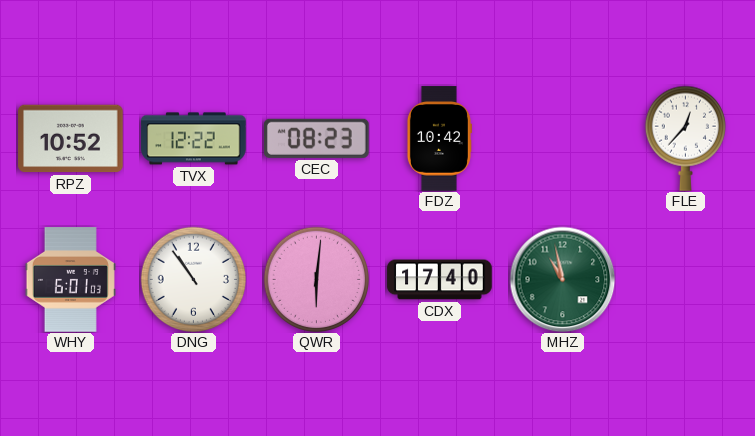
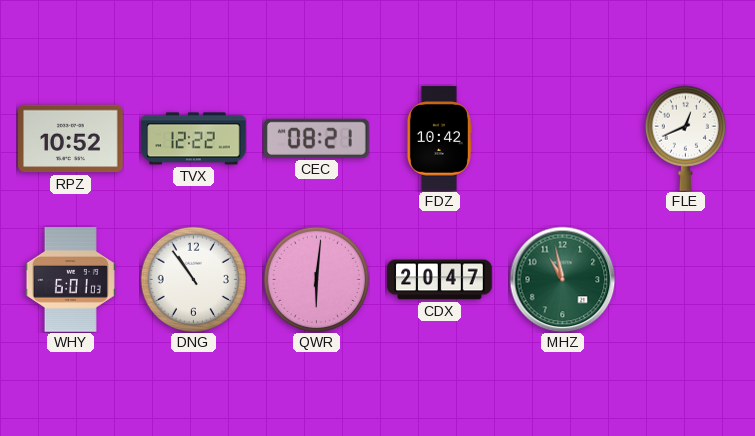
CEC: 08:23 -> 08:21
FLE: 12:37 -> 12:41
CDX: 17:40 -> 20:47
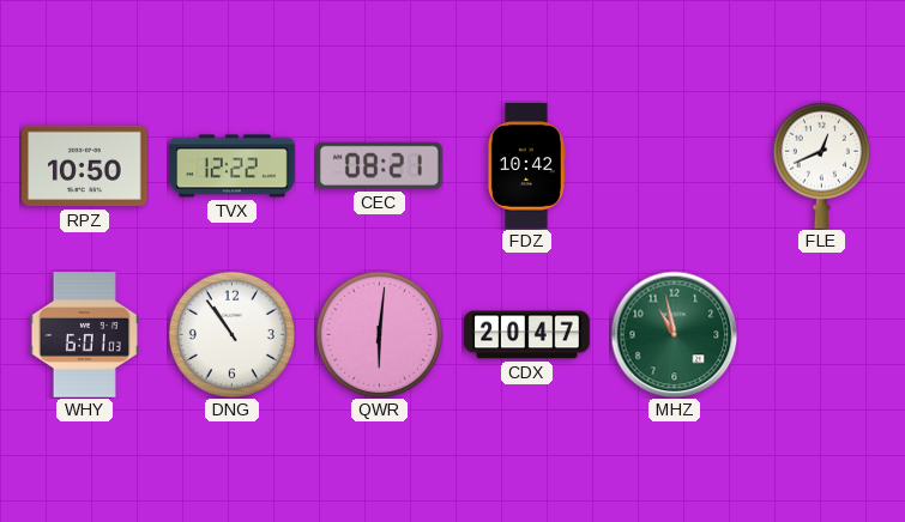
RPZ: 10:52 -> 10:50
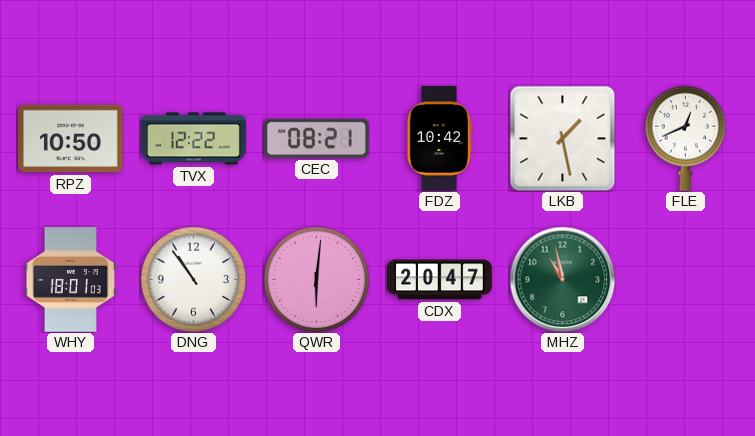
LKB: none -> 1:28
WHY: 6:01 -> 18:01
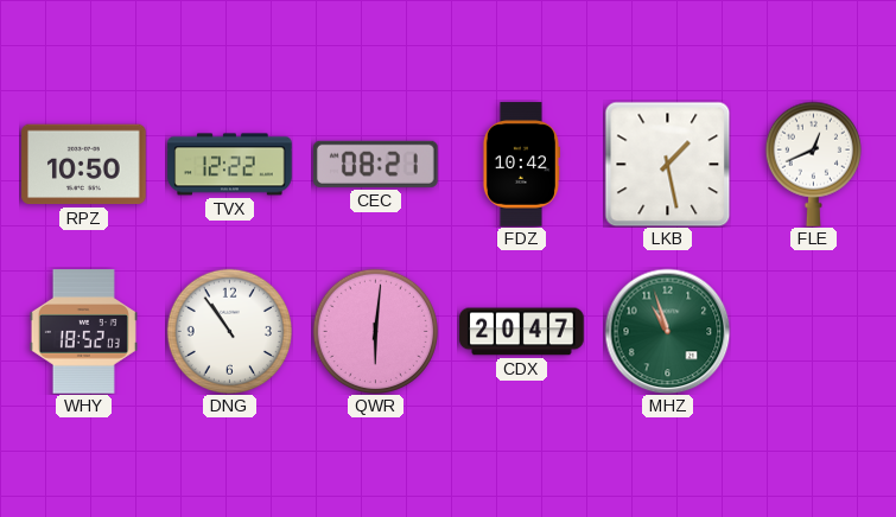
WHY: 18:01 -> 18:52
MHZ: 10:58 -> 10:57
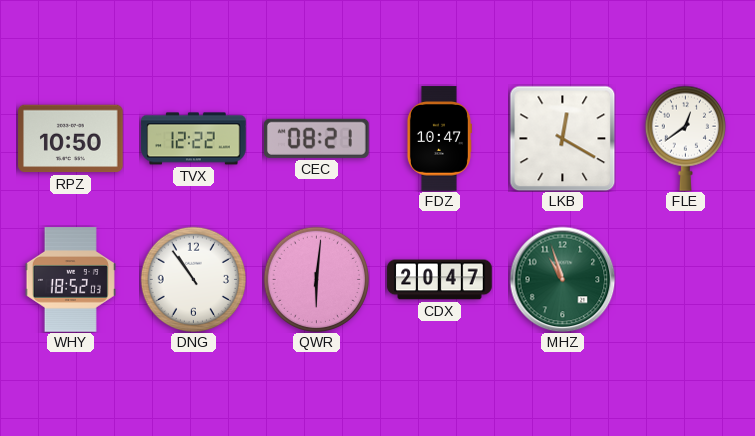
FDZ: 10:42 -> 10:47
LKB: 1:28 -> 12:20
FLE: 12:41 -> 12:39
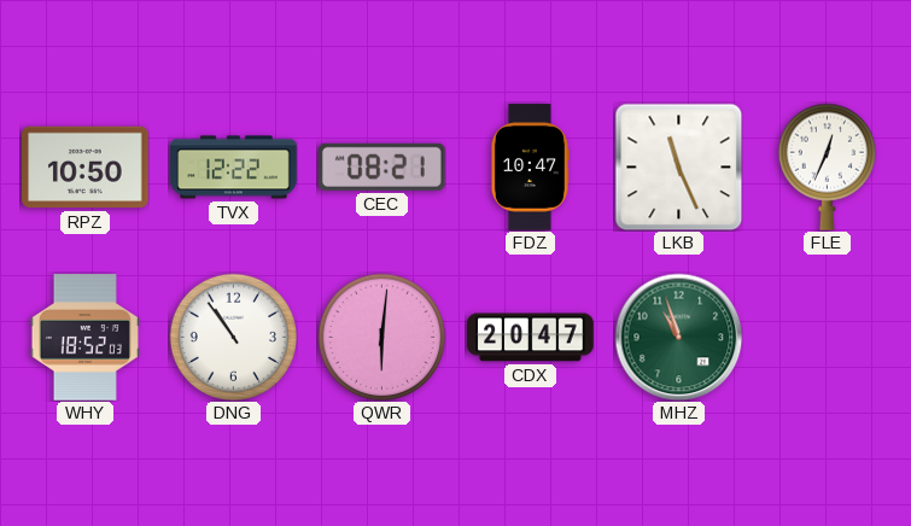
LKB: 12:20 -> 11:26
FLE: 12:39 -> 12:34
